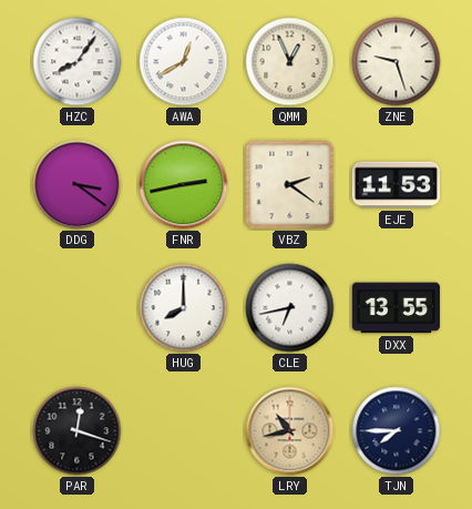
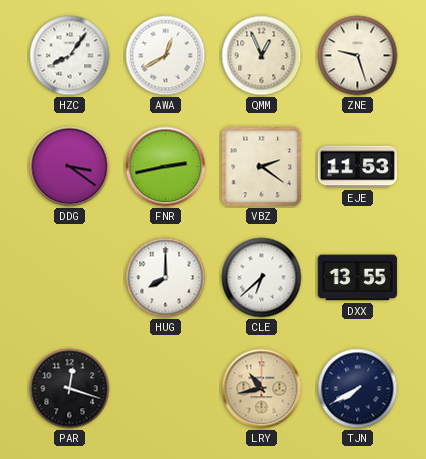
CLE: 6:43 -> 6:38
TJN: 7:45 -> 7:40
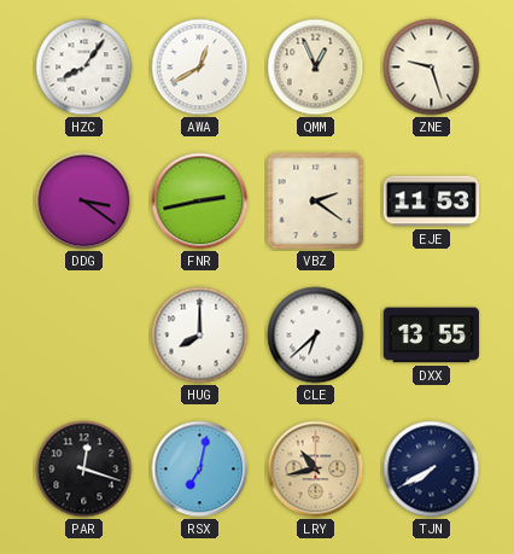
RSX: none -> 7:02
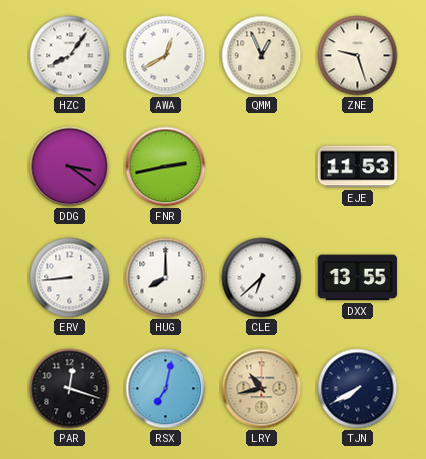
VBZ: 2:21 -> none
ERV: none -> 8:44
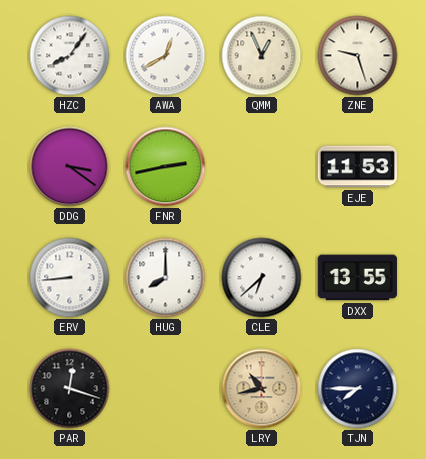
RSX: 7:02 -> none
TJN: 7:40 -> 7:45
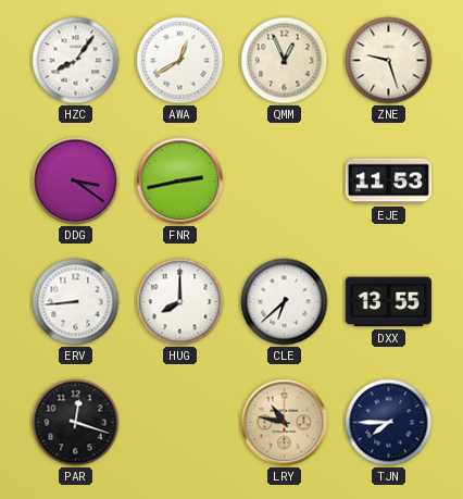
LRY: 10:43 -> 10:47
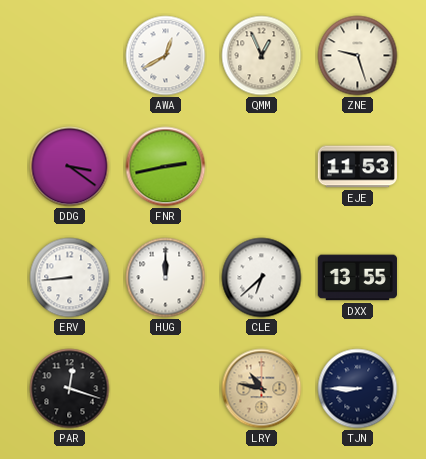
HZC: 8:06 -> none
HUG: 8:00 -> 12:00
TJN: 7:45 -> 8:45
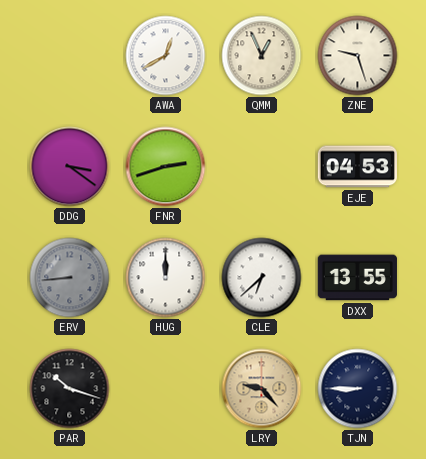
FNR: 2:43 -> 2:42
EJE: 11:53 -> 04:53
ERV dial: white -> grey
PAR: 12:18 -> 10:18
LRY: 10:47 -> 9:23
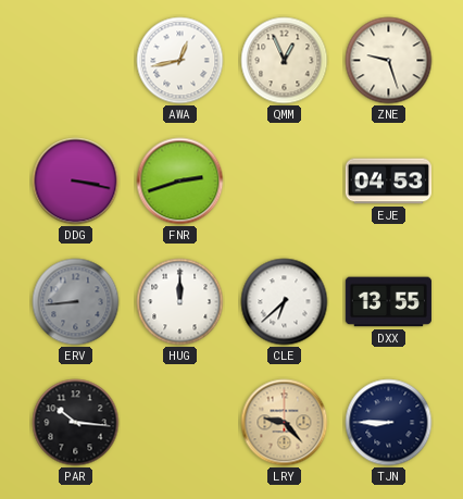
AWA: 12:40 -> 12:43
DDG: 3:21 -> 3:17
PAR: 10:18 -> 10:16
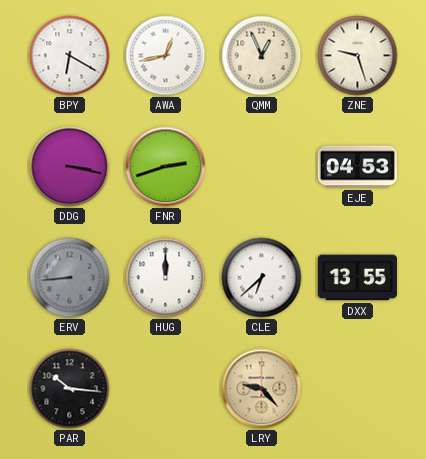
BPY: none -> 6:20
TJN: 8:45 -> none
